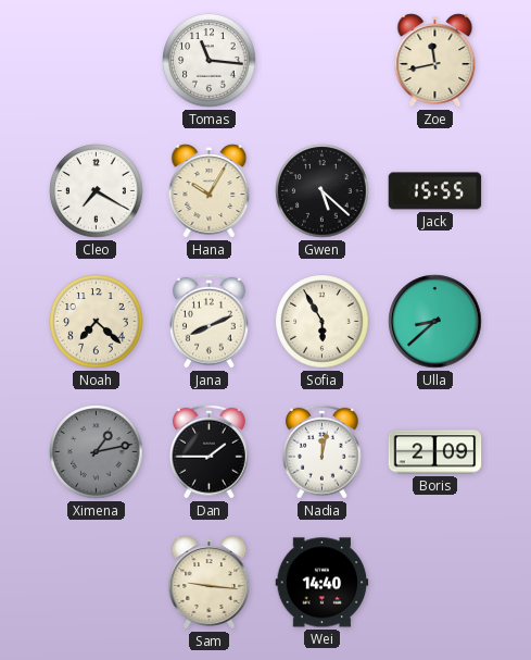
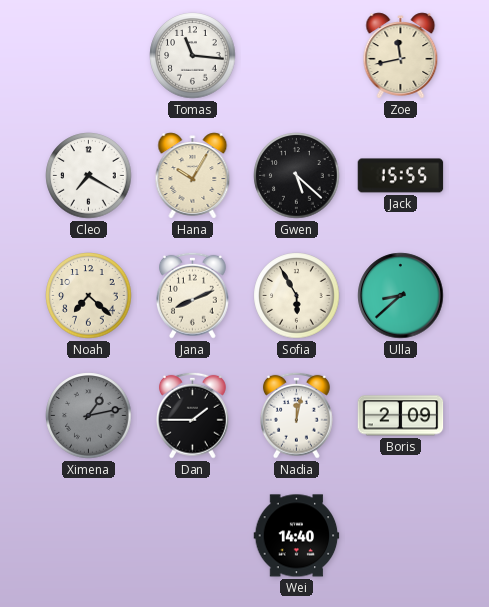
Sam: 9:16 -> none
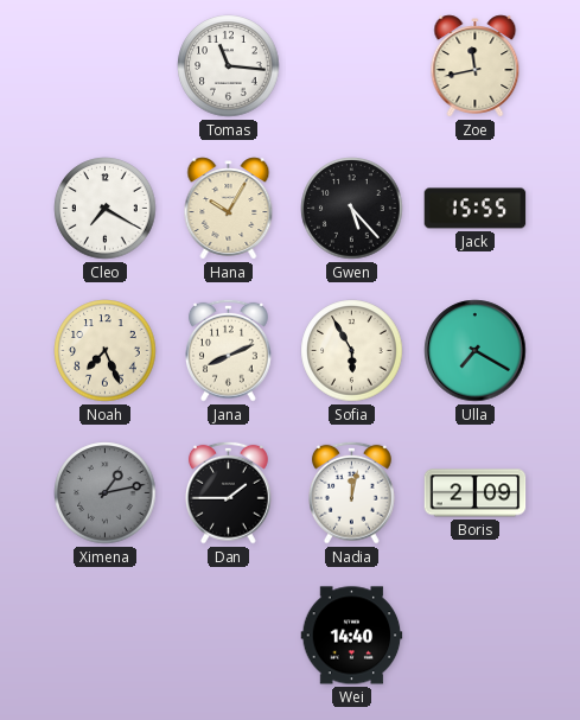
Gwen: 5:22 -> 5:23
Noah: 7:22 -> 7:26
Ulla: 8:38 -> 7:20
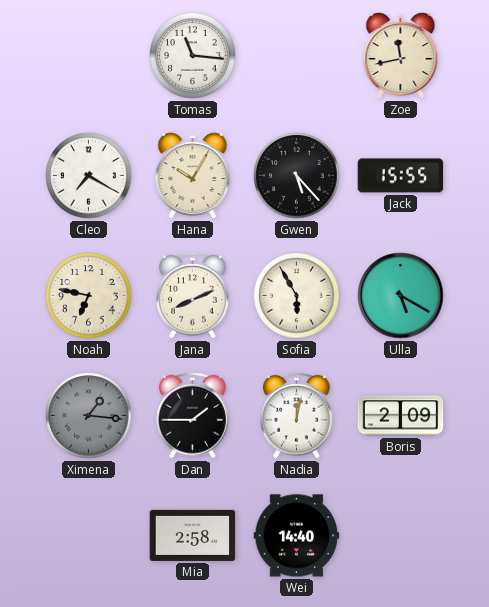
Noah: 7:26 -> 6:47
Ulla: 7:20 -> 5:20
Ximena: 1:13 -> 1:16
Mia: none -> 2:58
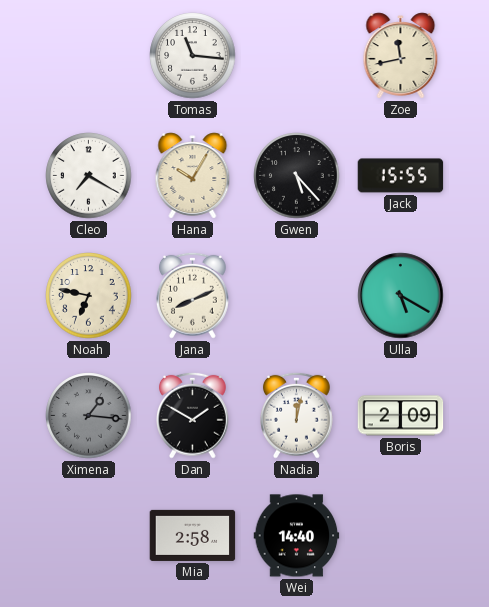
Sofia: 5:55 -> none
Dan: 1:45 -> 1:50
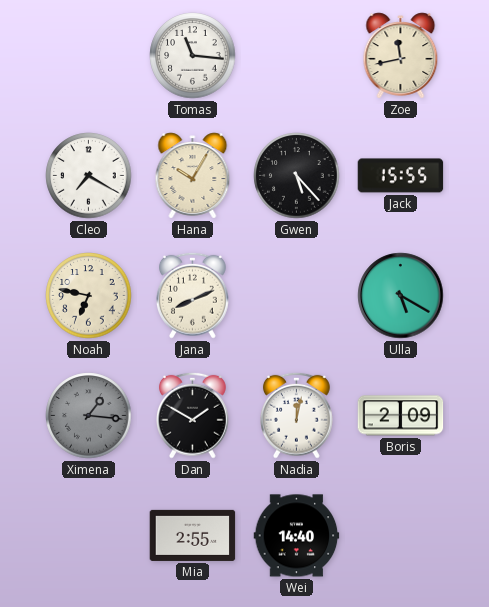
Mia: 2:58 -> 2:55
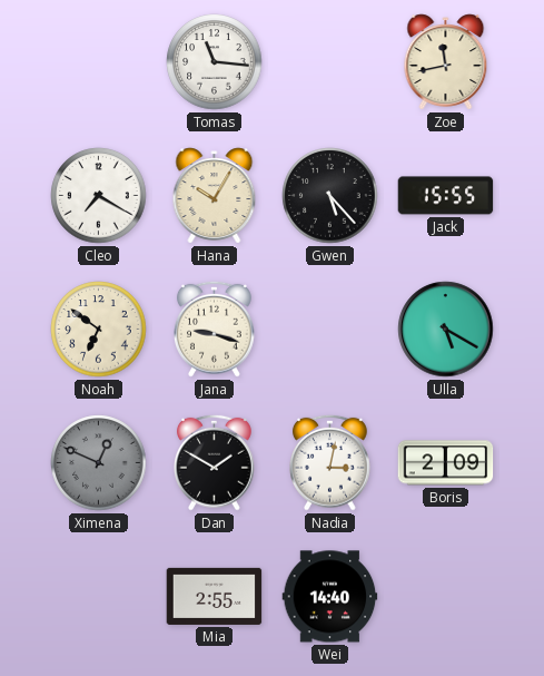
Noah: 6:47 -> 6:51
Jana: 8:11 -> 9:18
Ximena: 1:16 -> 12:49
Nadia: 12:02 -> 3:02
